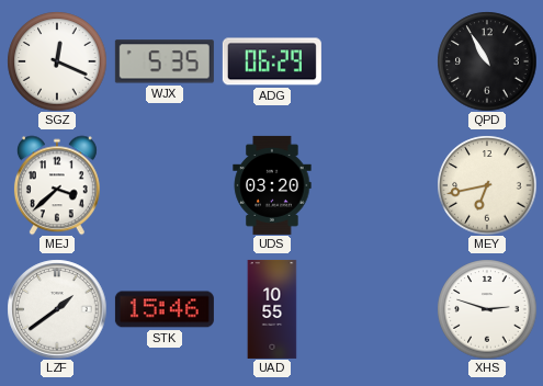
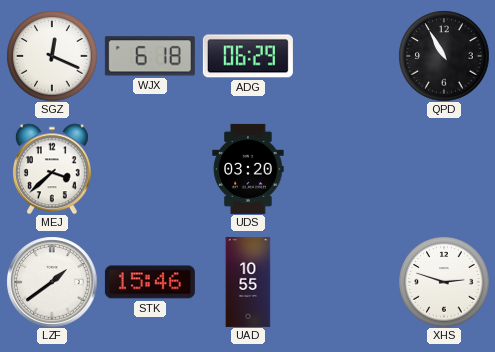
WJX: 5:35 -> 6:18
MEY: 6:43 -> none
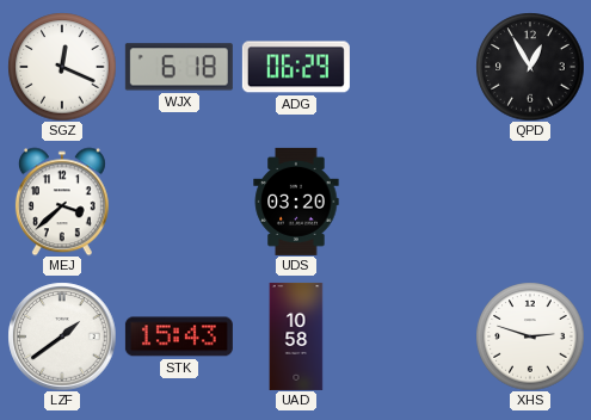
QPD: 10:55 -> 12:55
STK: 15:46 -> 15:43
UAD: 10:55 -> 10:58
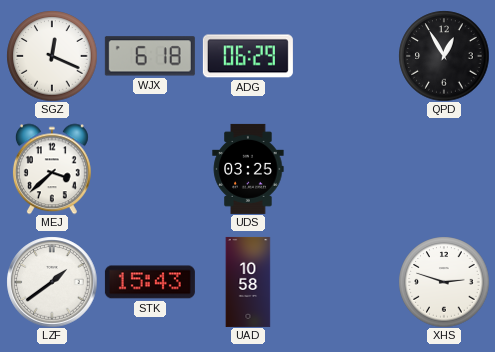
UDS: 03:20 -> 03:25
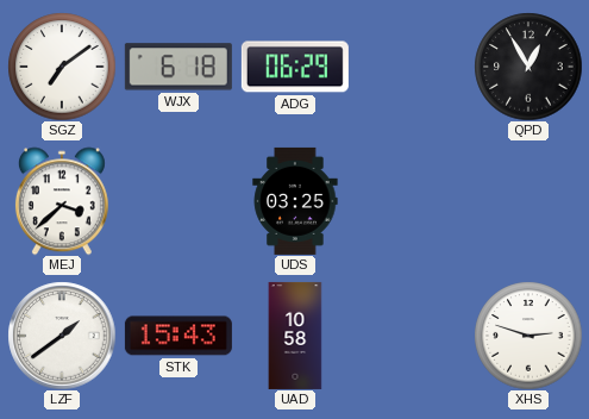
SGZ: 12:19 -> 7:09
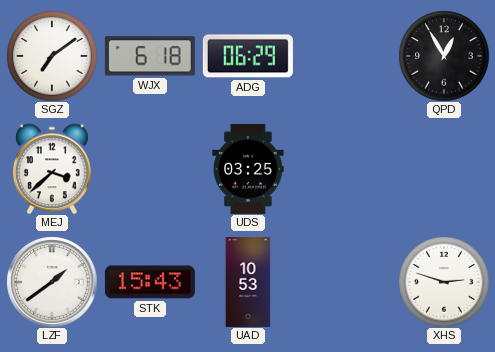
UAD: 10:58 -> 10:53
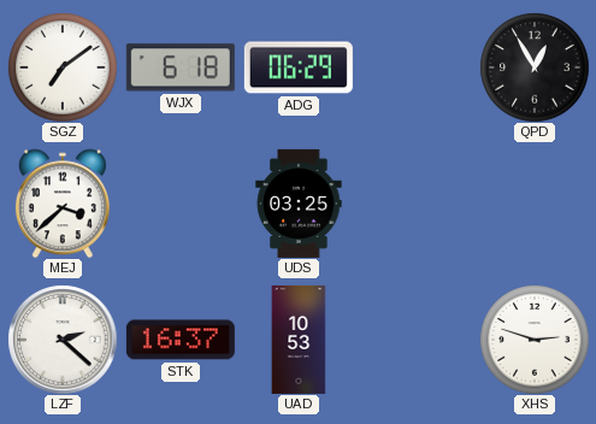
LZF: 1:39 -> 2:22
STK: 15:43 -> 16:37
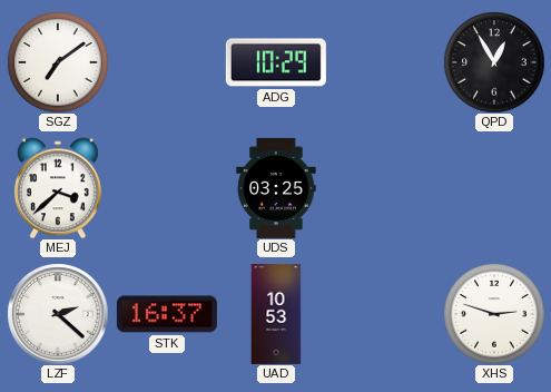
WJX: 6:18 -> none
ADG: 06:29 -> 10:29
